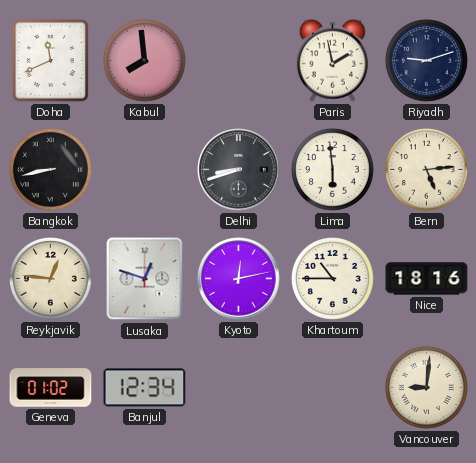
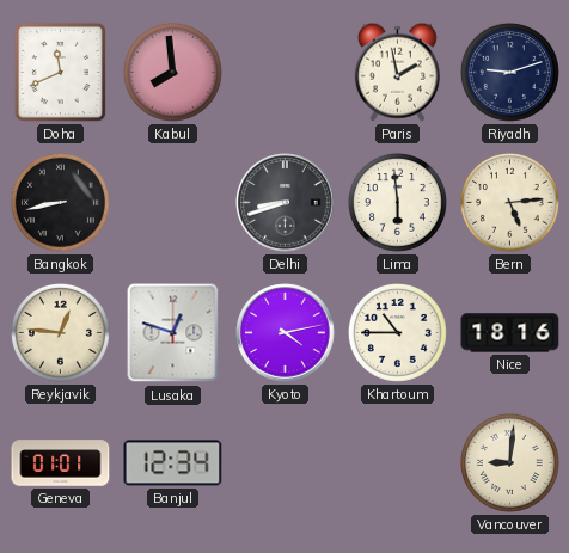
Kyoto: 12:13 -> 4:13
Geneva: 01:02 -> 01:01
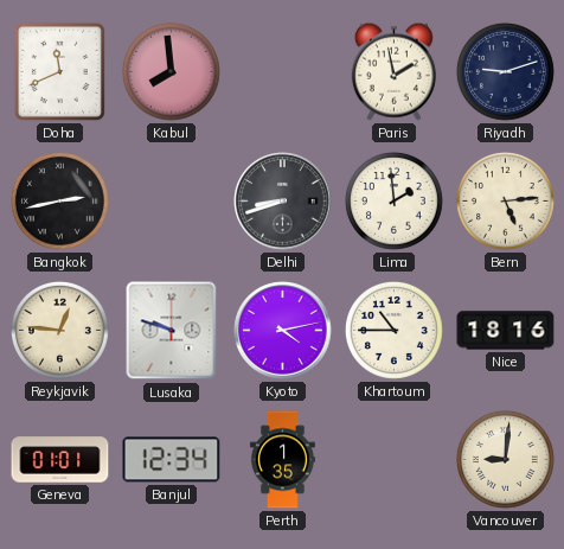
Bangkok: 8:43 -> 2:43
Lima: 5:59 -> 1:59
Lusaka: 12:48 -> 9:48
Perth: none -> 1:35
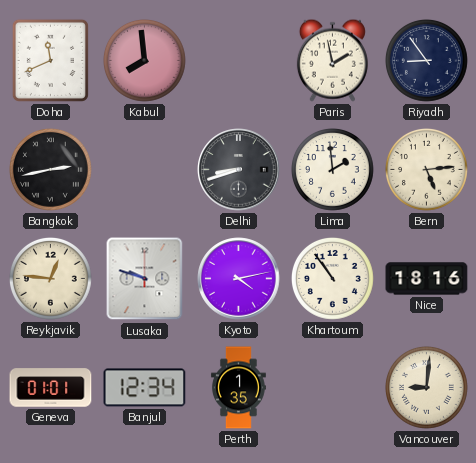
Riyadh: 9:12 -> 8:54
Khartoum: 10:45 -> 10:54
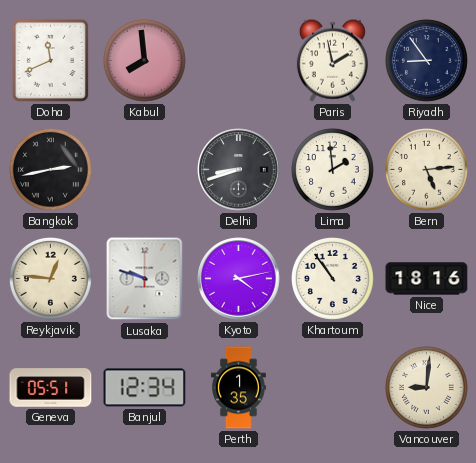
Geneva: 01:01 -> 05:51
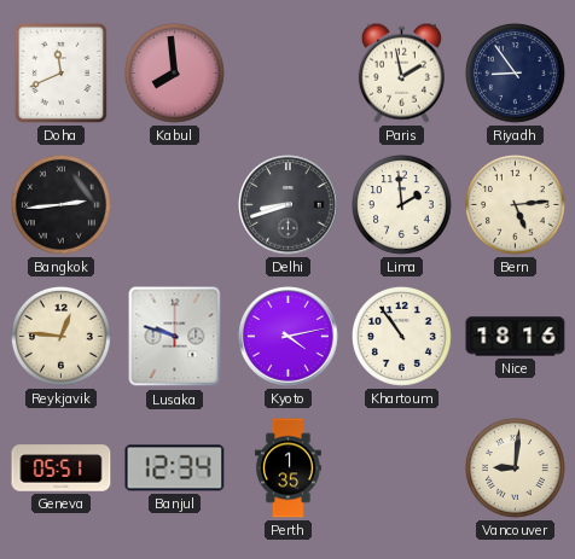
Bangkok: 2:43 -> 2:44
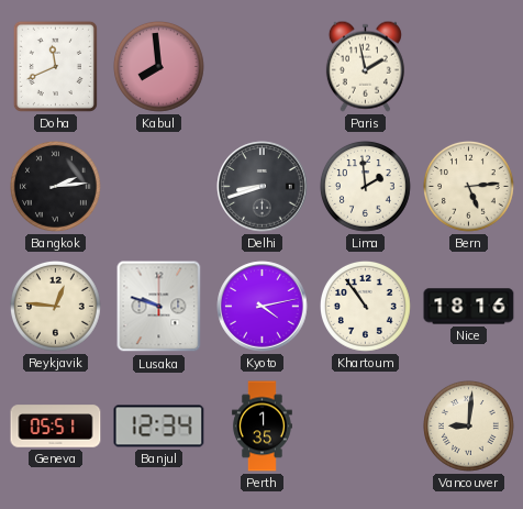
Riyadh: 8:54 -> none
Bangkok: 2:44 -> 2:14
